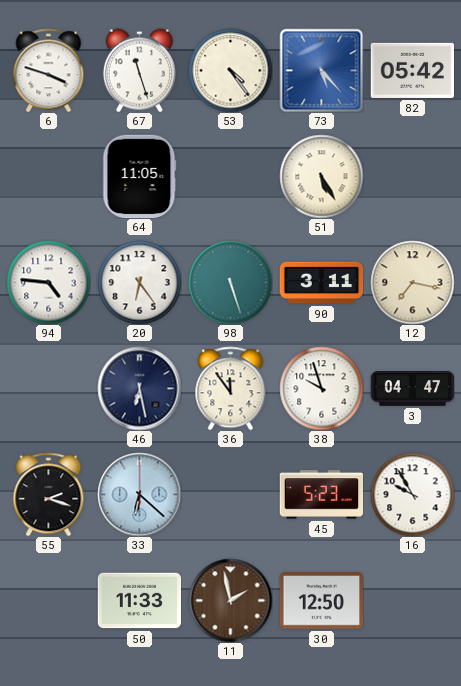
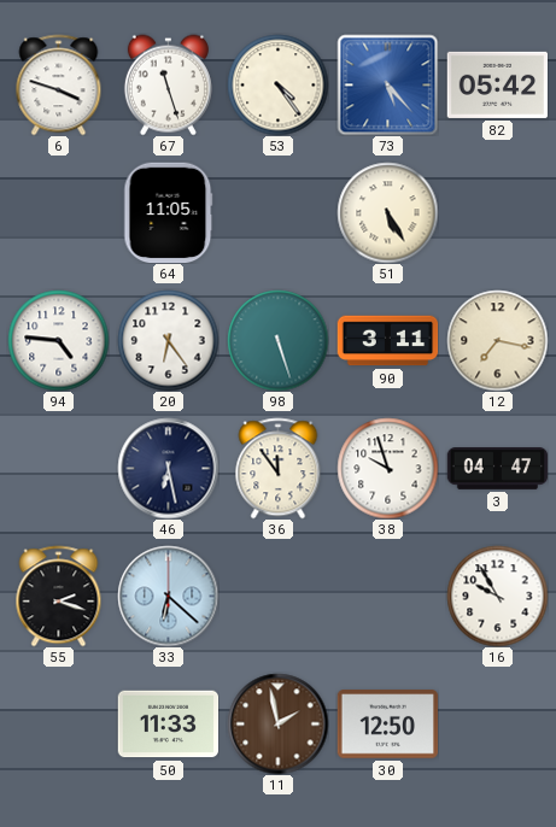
45: 5:23 -> none
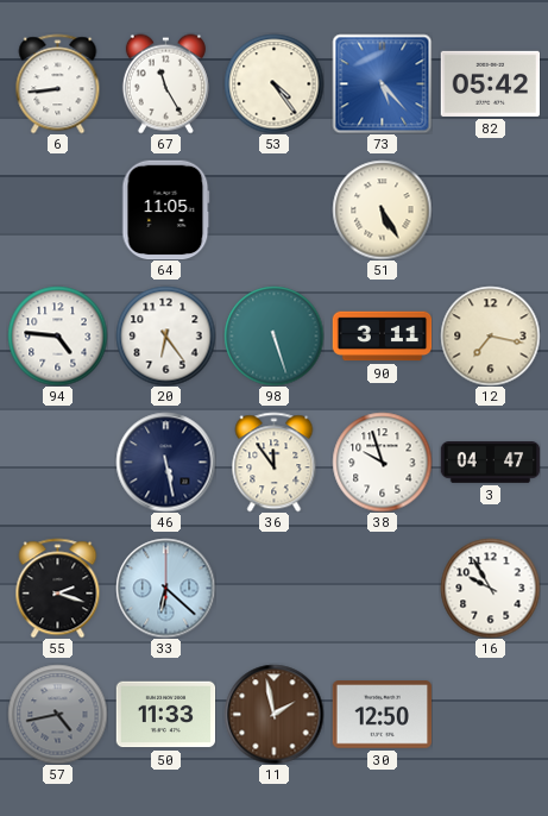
6: 3:48 -> 8:44
67: 11:27 -> 11:25
46: 6:28 -> 5:28
57: none -> 4:43
